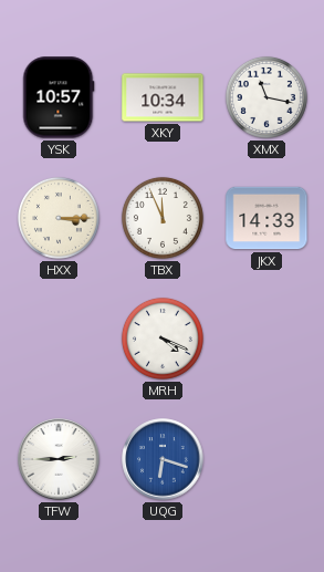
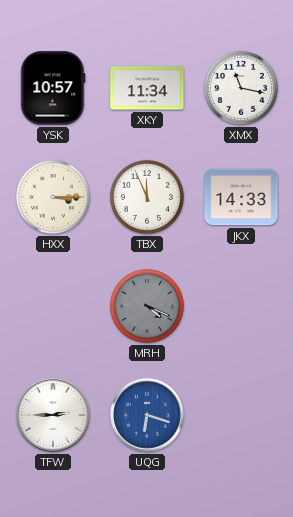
XKY: 10:34 -> 11:34
MRH dial: white -> grey
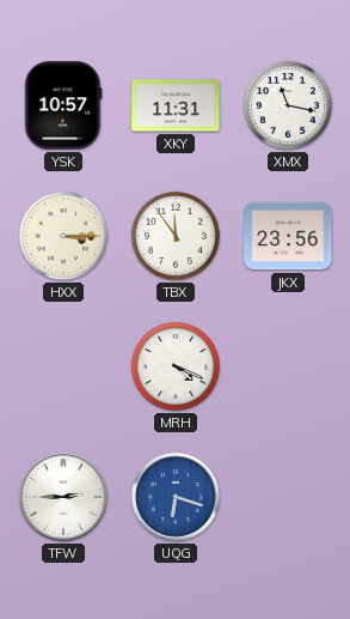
XKY: 11:34 -> 11:31
TBX: 11:56 -> 11:54
JKX: 14:33 -> 23:56
MRH dial: grey -> white
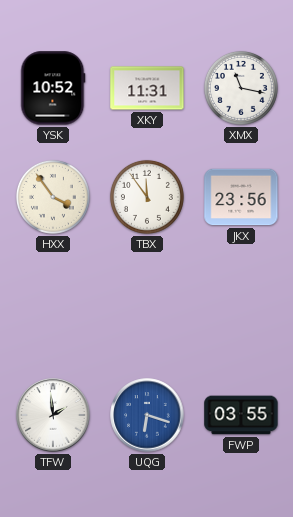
YSK: 10:57 -> 10:52
HXX: 3:15 -> 3:54
MRH: 4:19 -> none
TFW: 2:45 -> 1:59
FWP: none -> 03:55
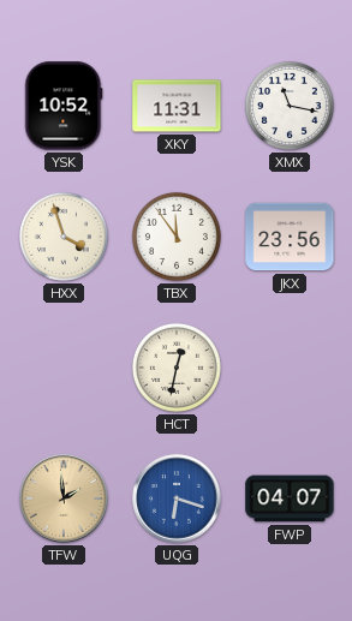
HXX: 3:54 -> 3:57
HCT: none -> 12:32
TFW dial: white -> champagne
FWP: 03:55 -> 04:07
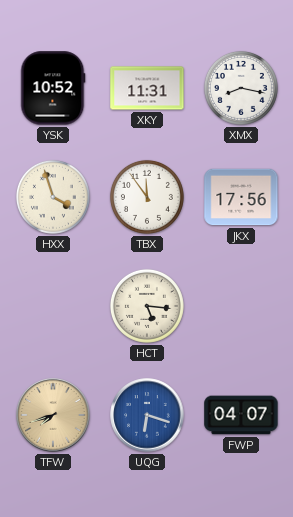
XMX: 11:17 -> 8:17
JKX: 23:56 -> 17:56
HCT: 12:32 -> 5:16
TFW: 1:59 -> 7:42
